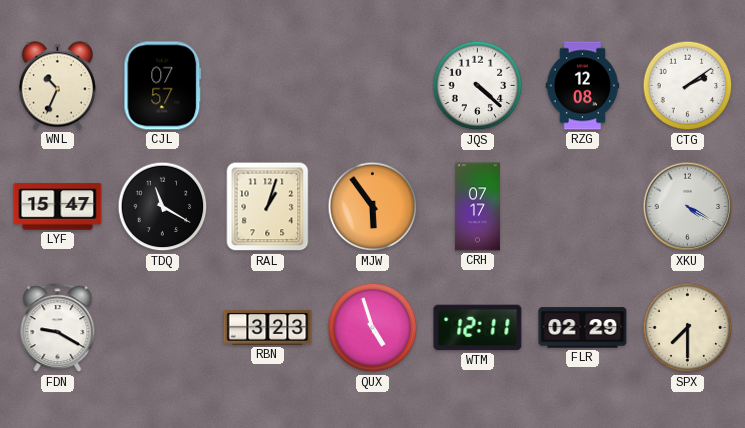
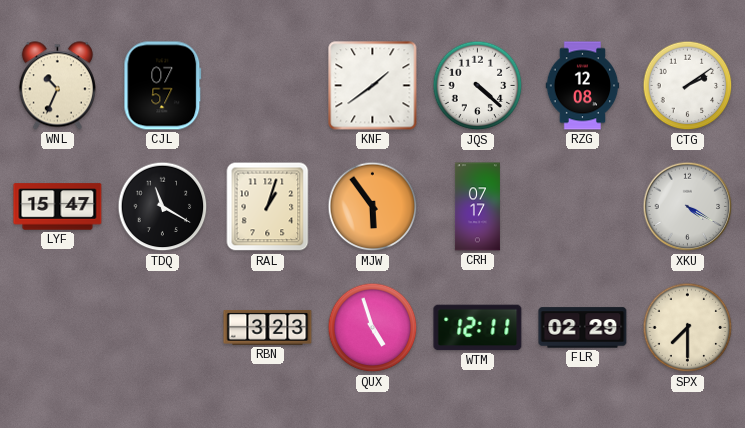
KNF: none -> 1:39
FDN: 9:20 -> none
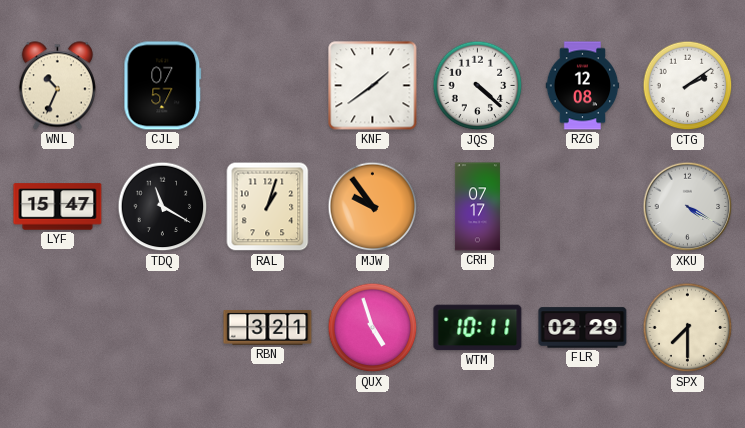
MJW: 5:54 -> 9:54
RBN: 3:23 -> 3:21
WTM: 12:11 -> 10:11
